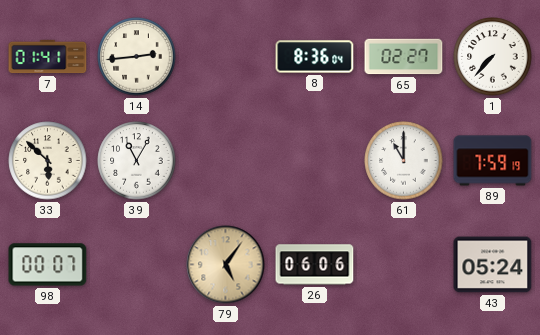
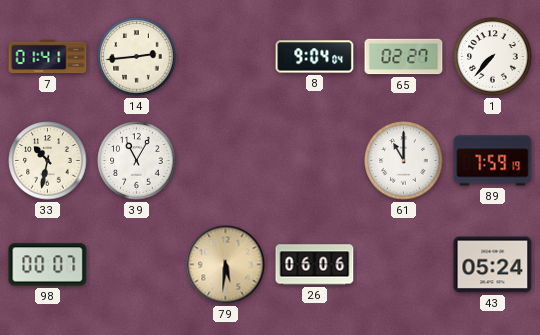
8: 8:36 -> 9:04
33: 5:52 -> 10:32
79: 5:06 -> 5:31
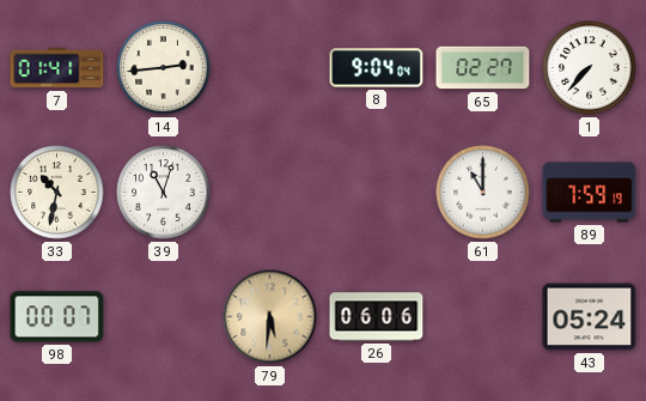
39: 11:05 -> 11:03
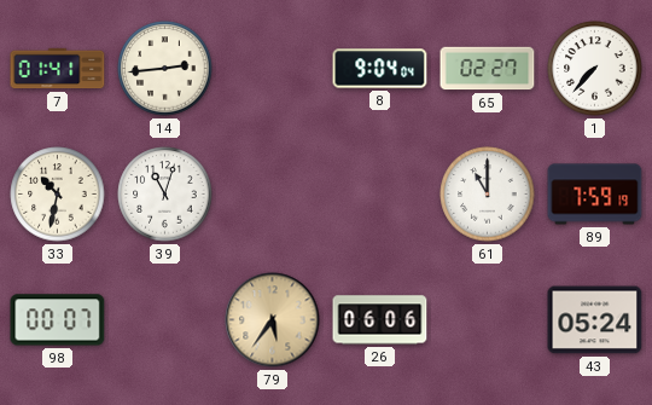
79: 5:31 -> 5:36
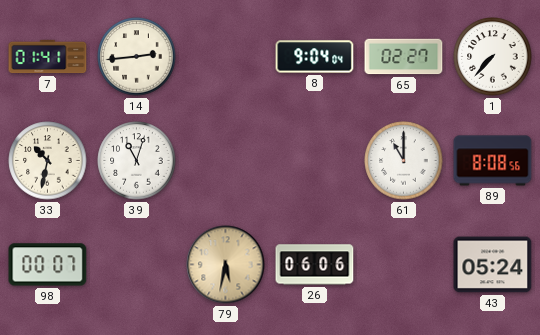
89: 7:59 -> 8:08
79: 5:36 -> 5:32
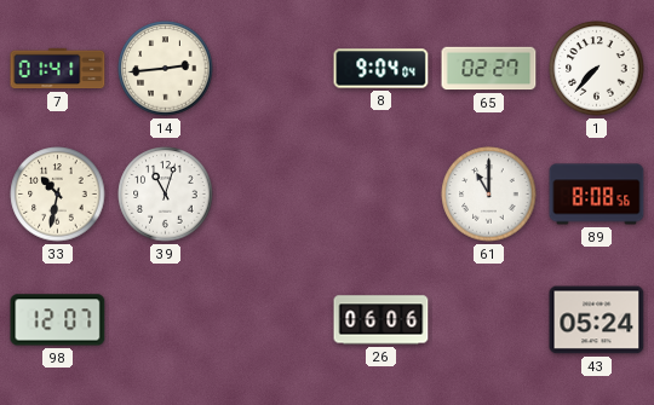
98: 00:07 -> 12:07
79: 5:32 -> none
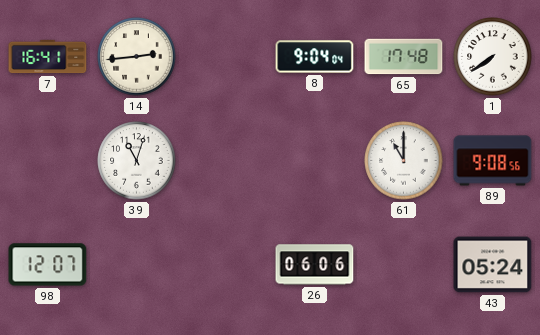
7: 01:41 -> 16:41
65: 02:27 -> 17:48
1: 7:37 -> 7:39
33: 10:32 -> none
89: 8:08 -> 9:08
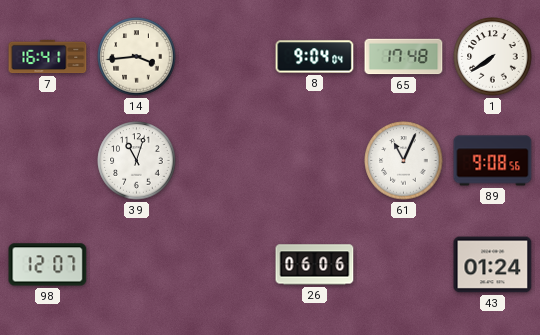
14: 2:44 -> 3:44
61: 11:00 -> 11:04
43: 05:24 -> 01:24
